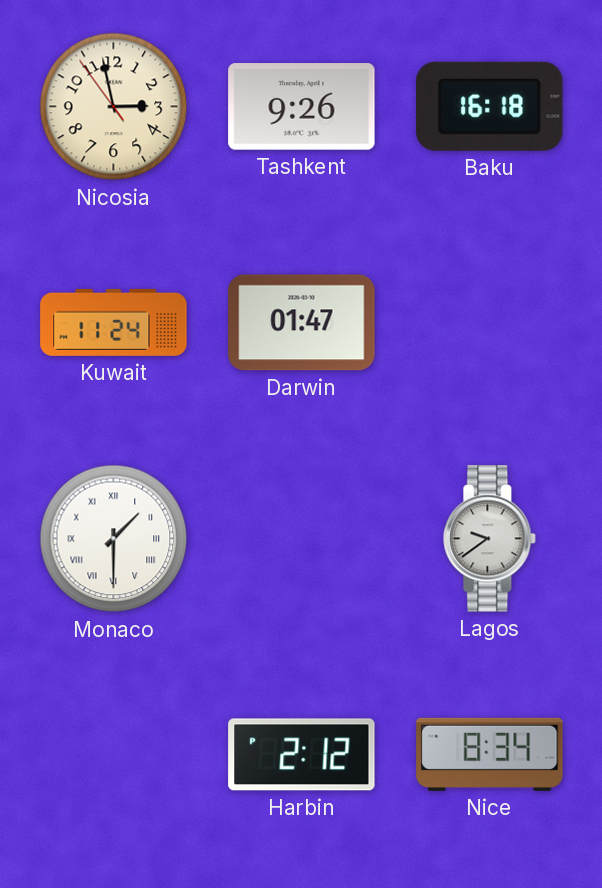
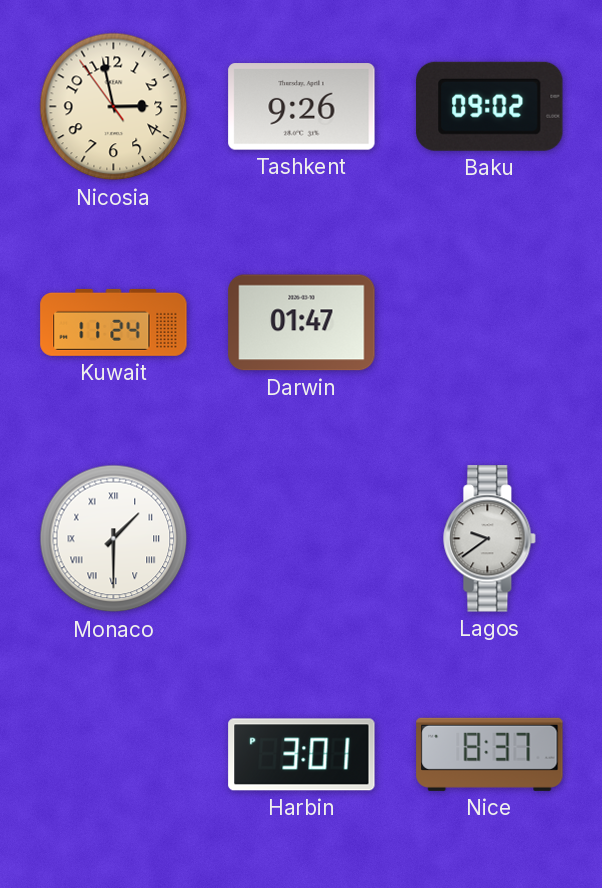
Baku: 16:18 -> 09:02
Harbin: 2:12 -> 3:01
Nice: 8:34 -> 8:37
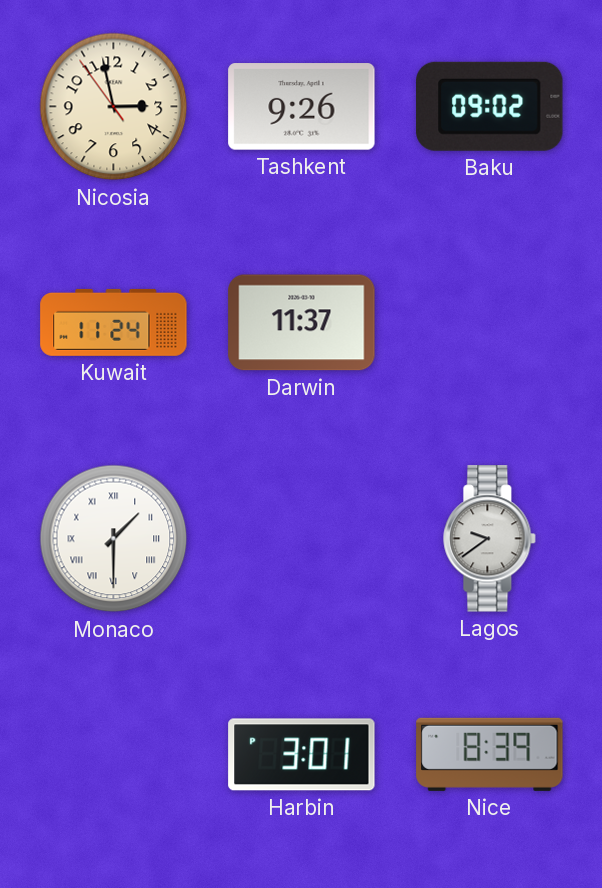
Darwin: 01:47 -> 11:37
Nice: 8:37 -> 8:39
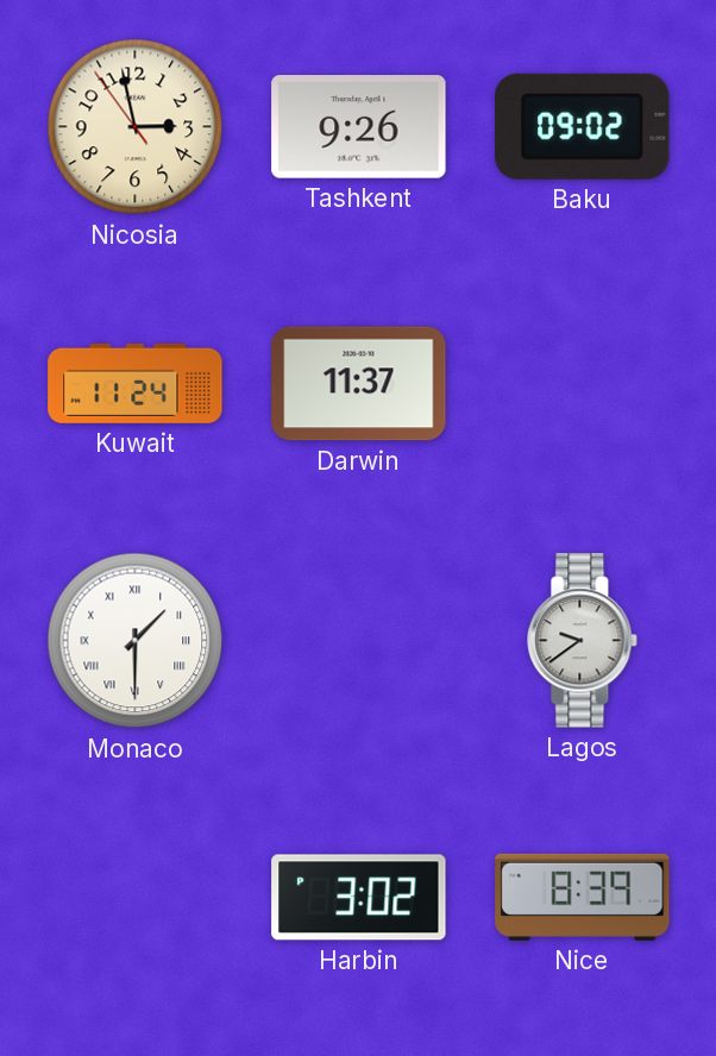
Harbin: 3:01 -> 3:02
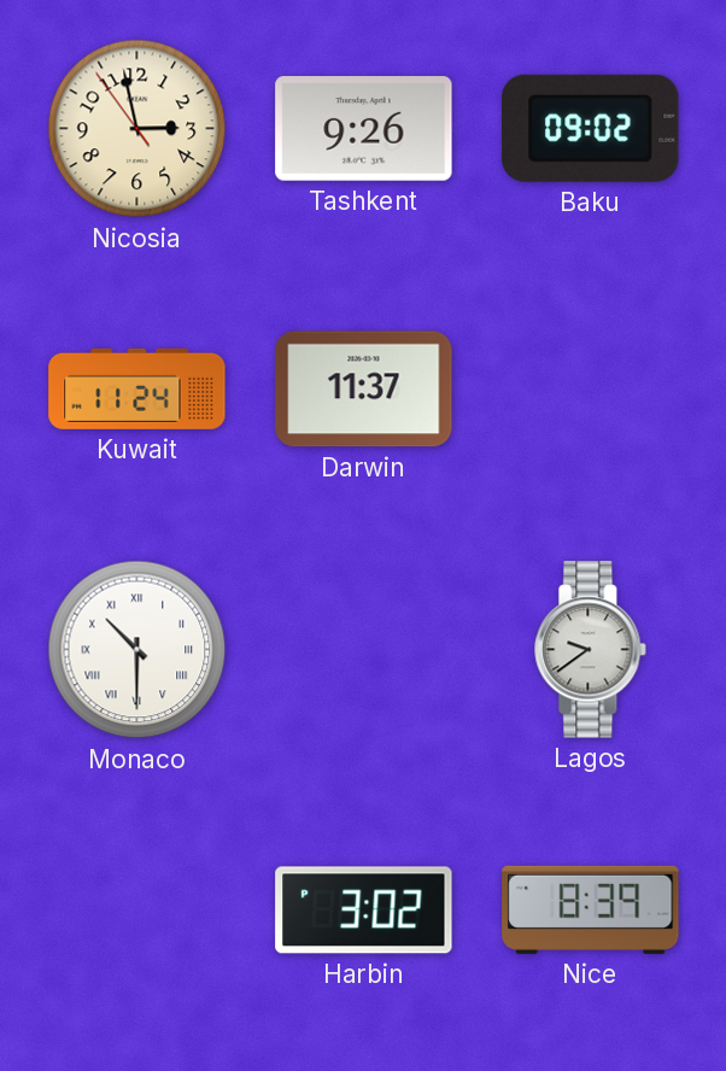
Monaco: 1:30 -> 10:30
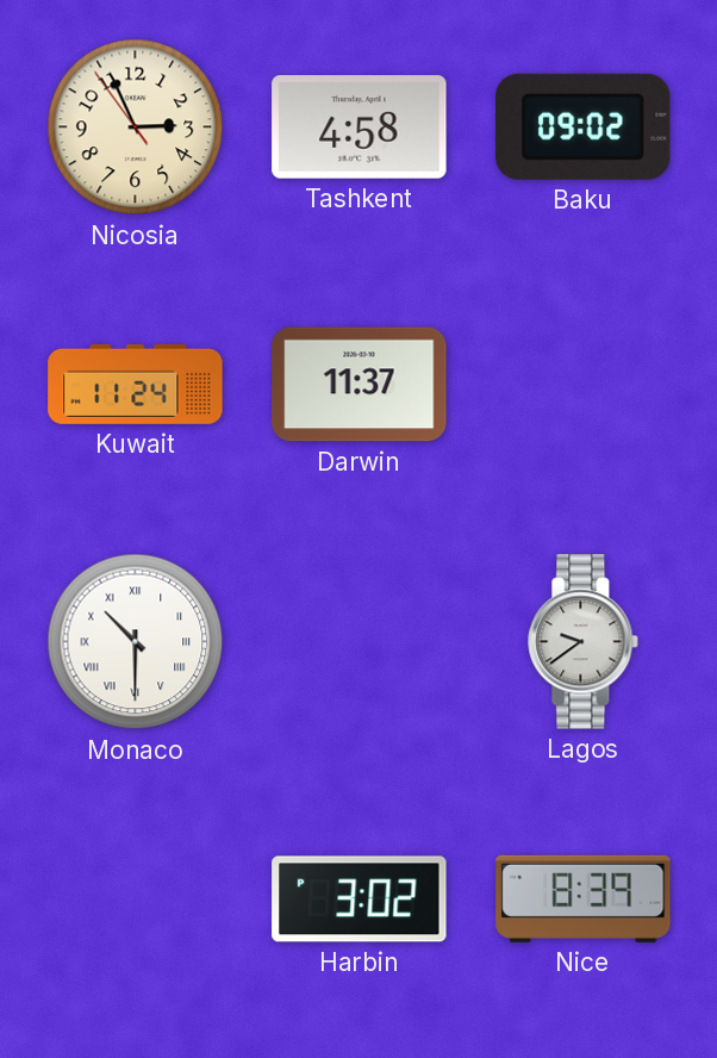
Nicosia: 2:57 -> 2:55
Tashkent: 9:26 -> 4:58
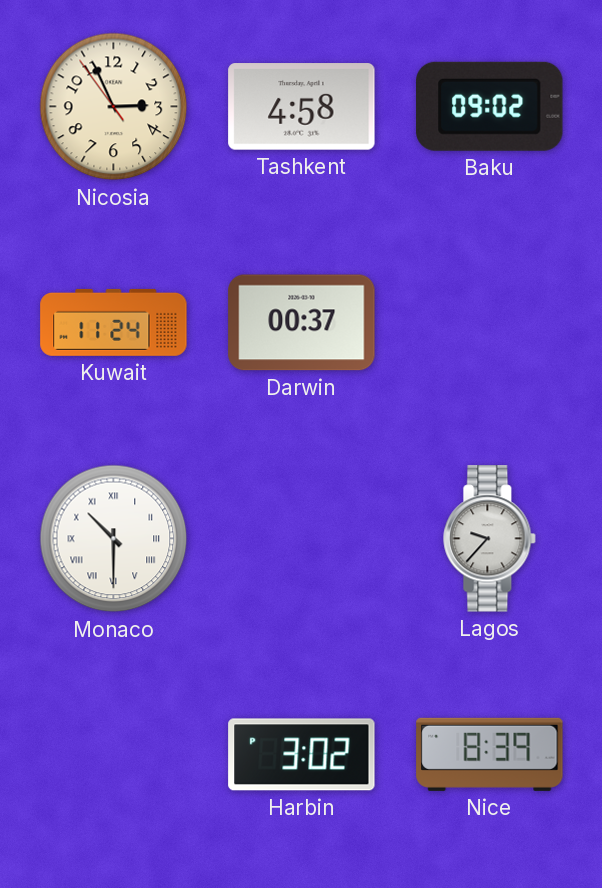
Darwin: 11:37 -> 00:37
Lagos: 9:39 -> 9:37
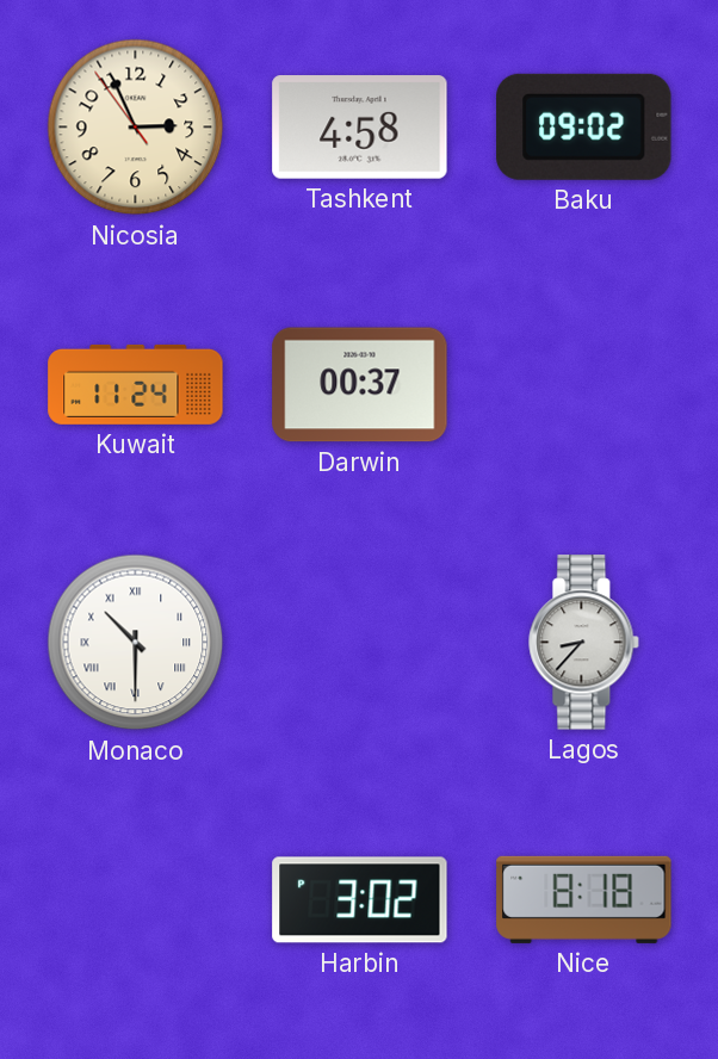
Lagos: 9:37 -> 8:37
Nice: 8:39 -> 8:18
